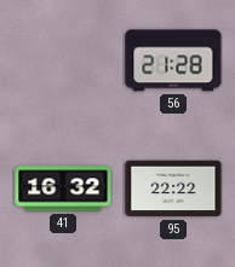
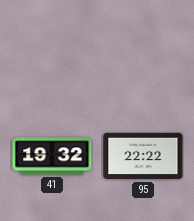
56: 21:28 -> none
41: 16:32 -> 19:32
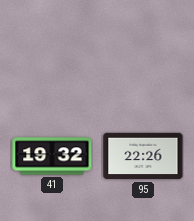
95: 22:22 -> 22:26
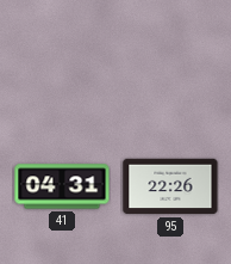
41: 19:32 -> 04:31
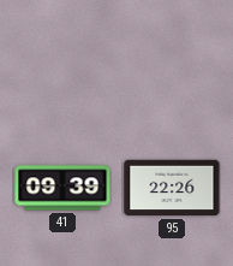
41: 04:31 -> 09:39
